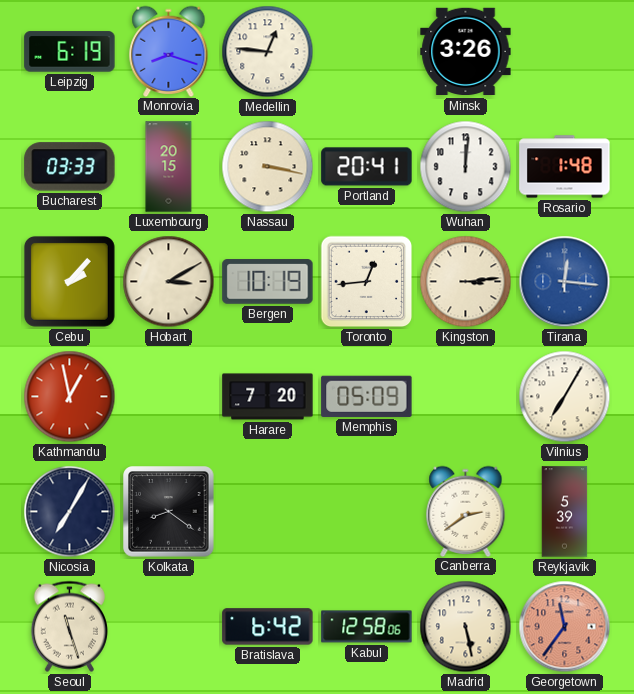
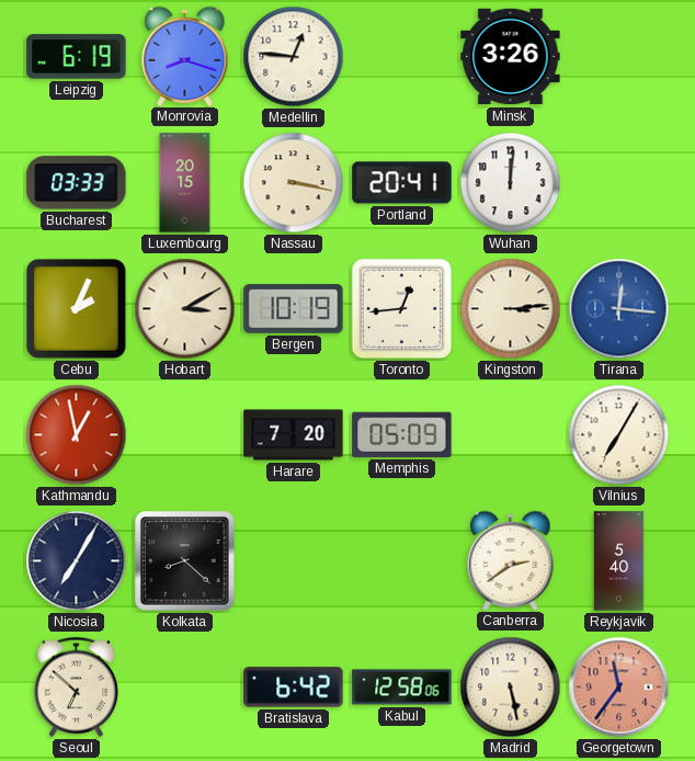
Rosario: 1:48 -> none
Cebu: 2:07 -> 2:04
Kolkata: 8:21 -> 8:22
Reykjavik: 5:39 -> 5:40
Seoul: 11:27 -> 6:52
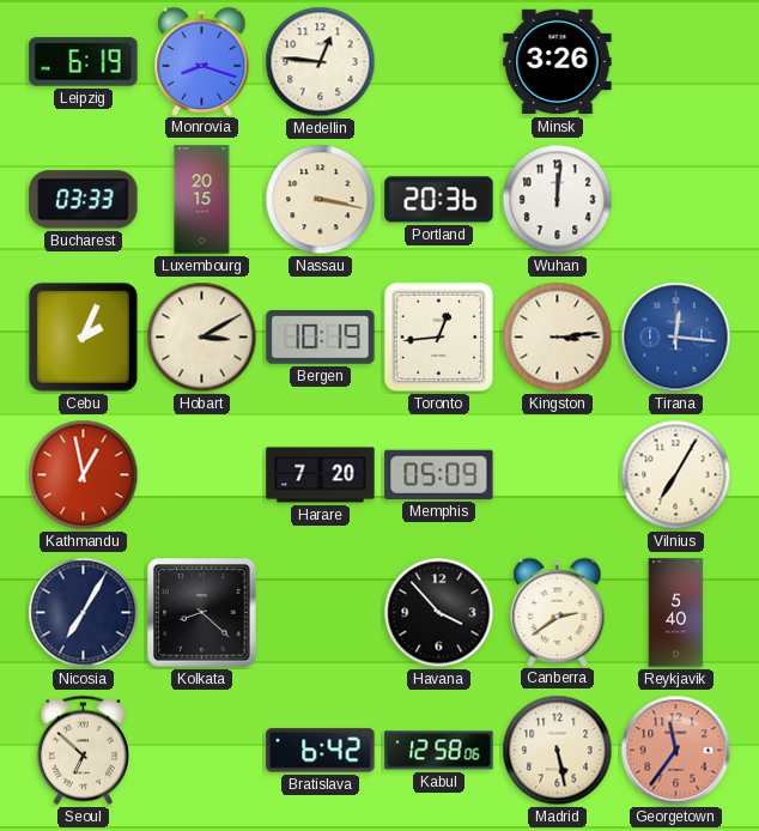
Portland: 20:41 -> 20:36
Havana: none -> 3:53
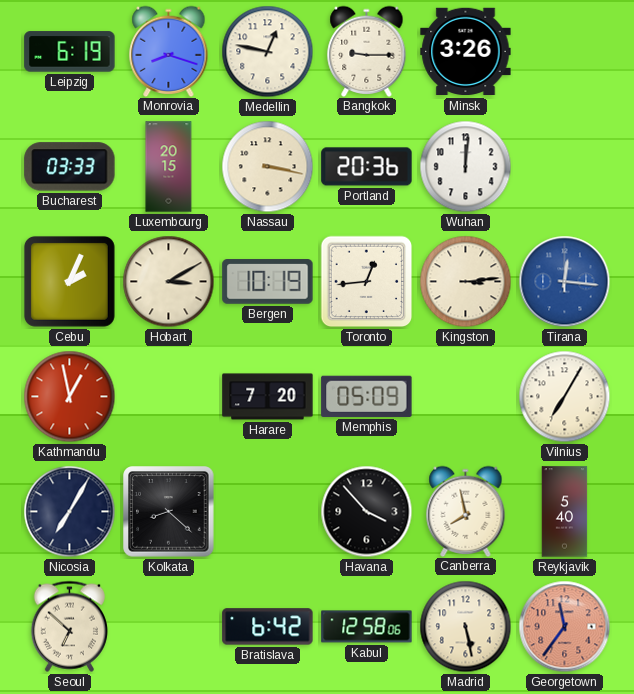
Medellin: 12:46 -> 12:47
Bangkok: none -> 9:15
Canberra: 2:39 -> 7:58
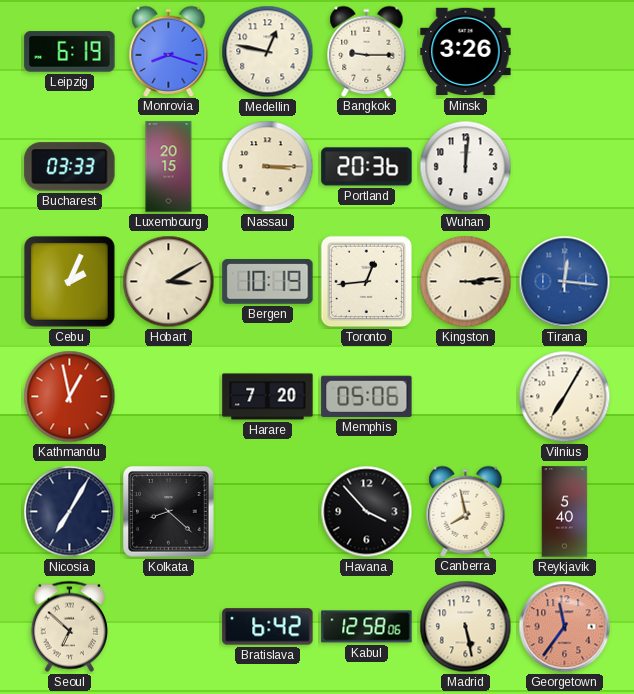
Nassau: 3:17 -> 3:15
Memphis: 05:09 -> 05:06
